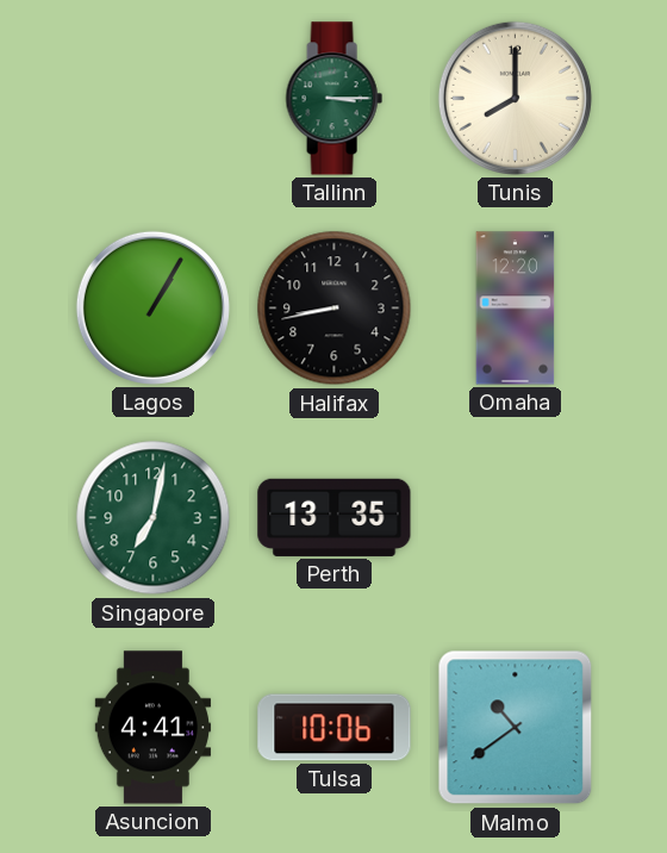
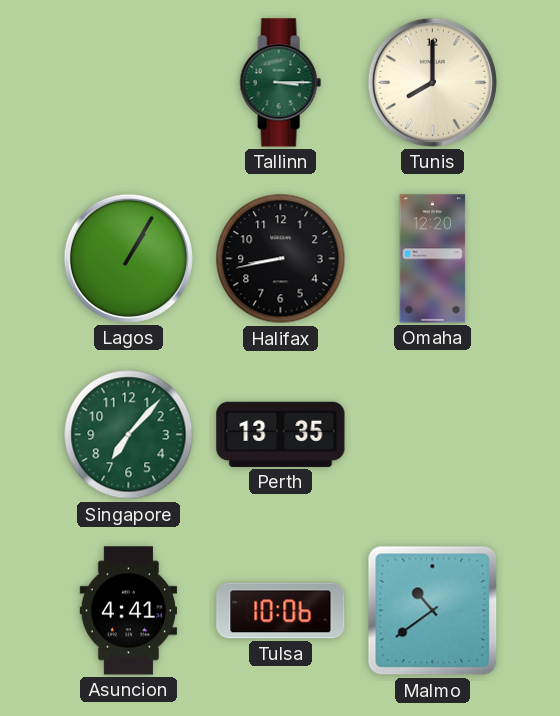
Singapore: 7:02 -> 7:07
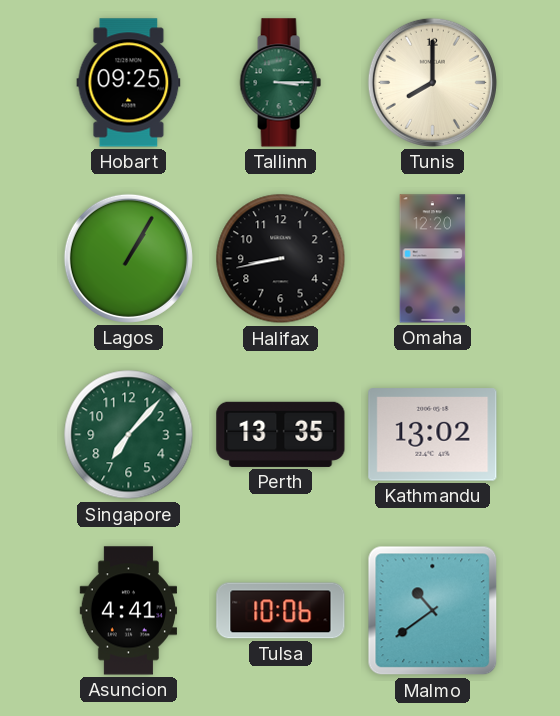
Hobart: none -> 09:25
Kathmandu: none -> 13:02
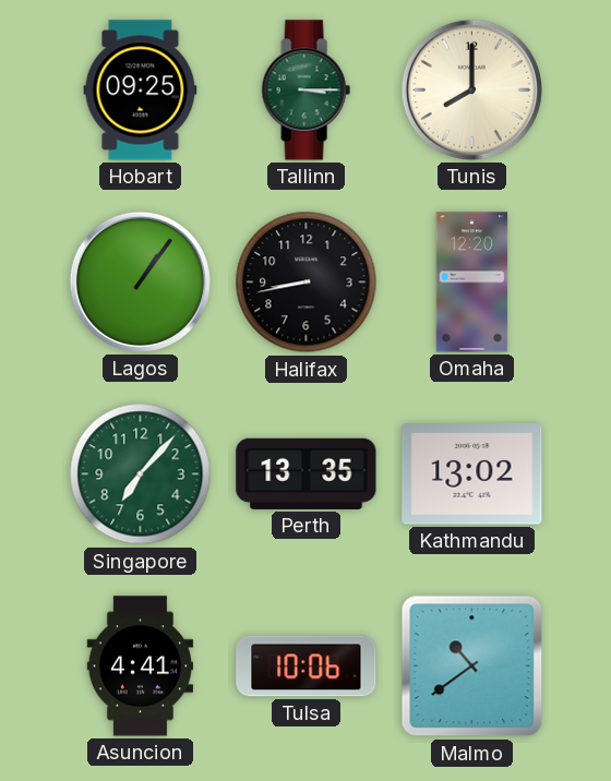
Lagos: 1:05 -> 1:06
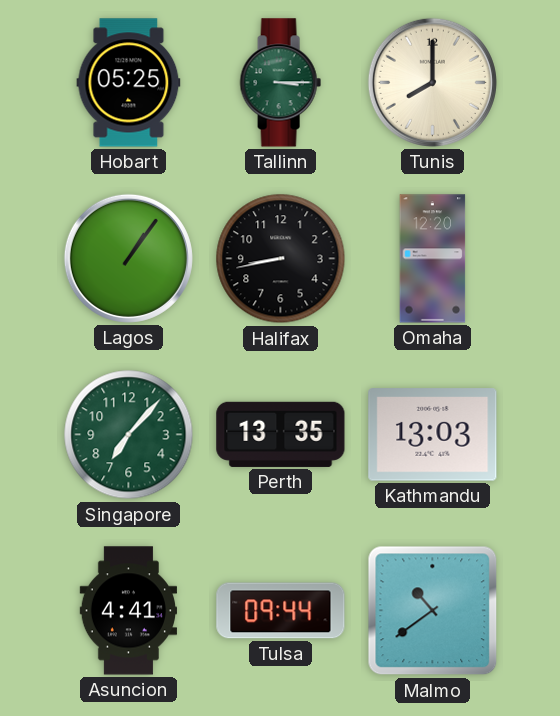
Hobart: 09:25 -> 05:25
Kathmandu: 13:02 -> 13:03
Tulsa: 10:06 -> 09:44
